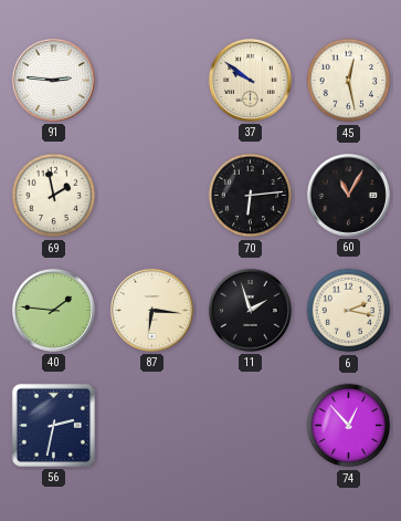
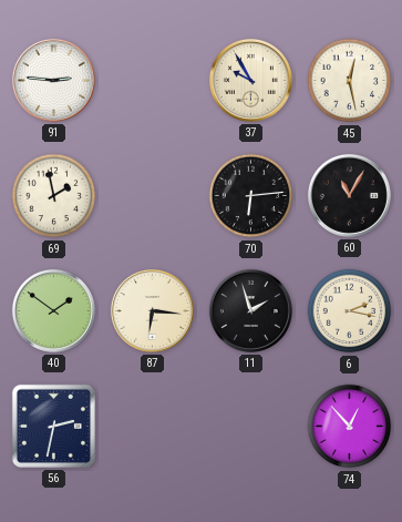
37: 9:51 -> 9:55
40: 1:46 -> 1:51
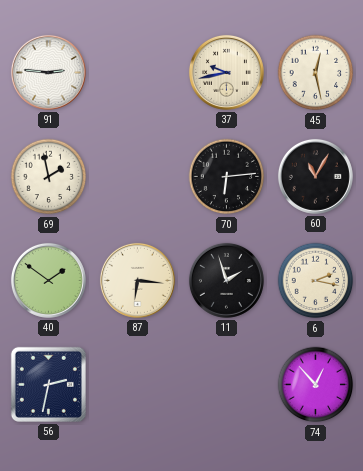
37: 9:55 -> 9:43
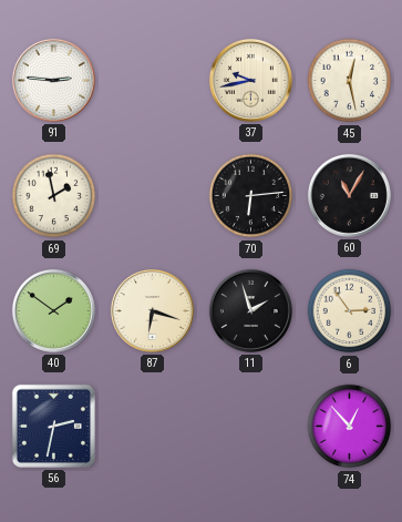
87: 6:16 -> 6:18
6: 2:17 -> 2:54
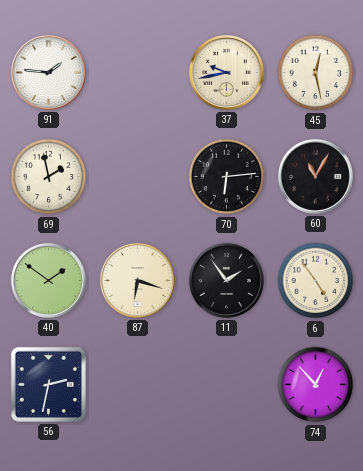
91: 2:46 -> 1:46
11: 1:57 -> 1:54
6: 2:54 -> 4:54
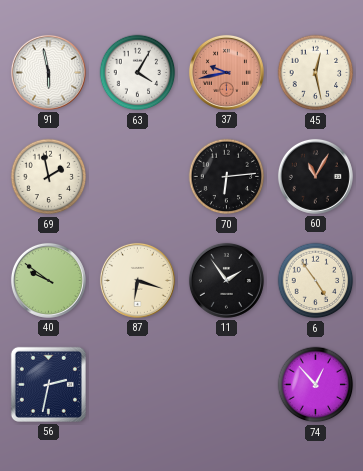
91: 1:46 -> 5:58
63: none -> 4:05
37 dial: cream -> salmon
40: 1:51 -> 9:51
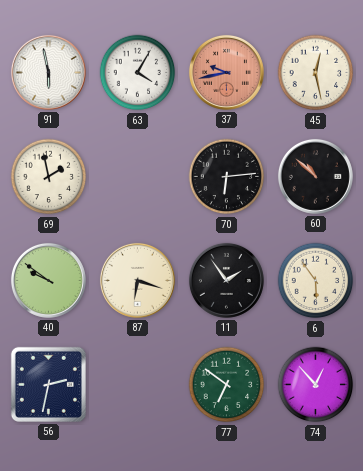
60: 11:05 -> 10:52
6: 4:54 -> 5:54
77: none -> 6:51
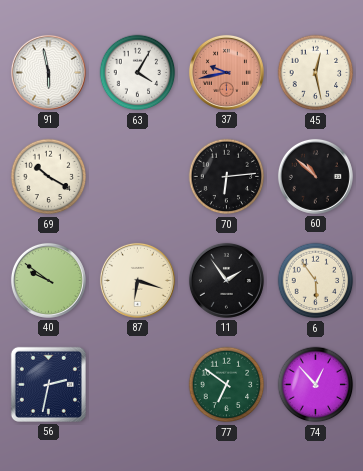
69: 1:58 -> 10:20
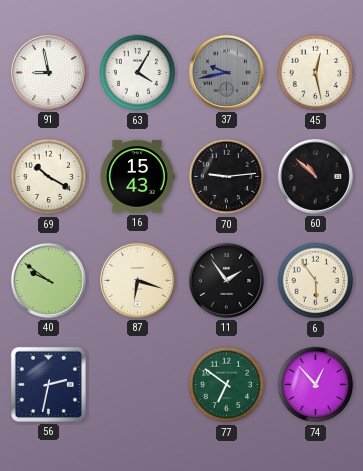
91: 5:58 -> 8:58
37 dial: salmon -> grey
16: none -> 15:43
70: 6:14 -> 9:14
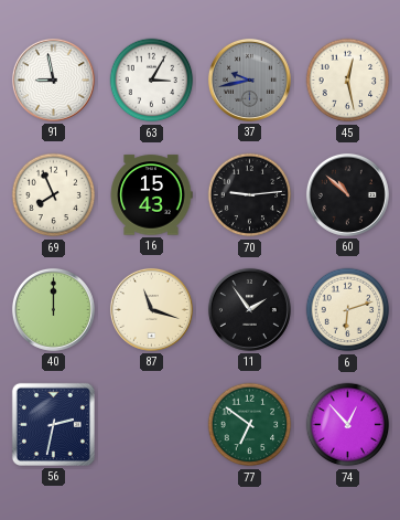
63: 4:05 -> 3:05
69: 10:20 -> 7:56
40: 9:51 -> 12:00
87: 6:18 -> 11:18
6: 5:54 -> 6:12
